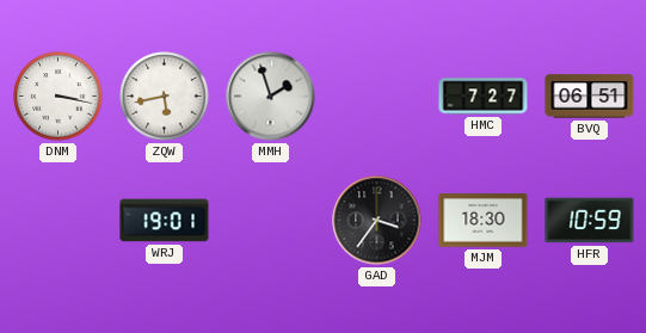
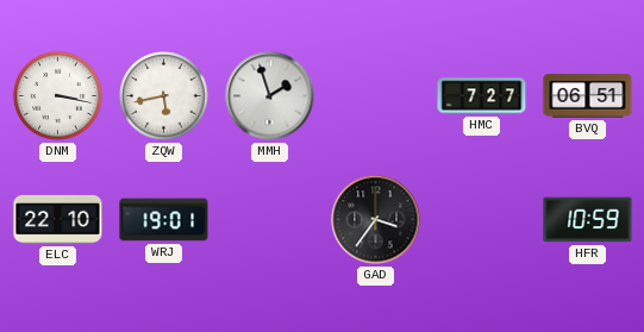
ELC: none -> 22:10
MJM: 18:30 -> none
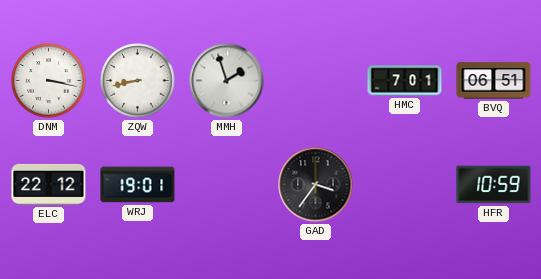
ZQW: 5:43 -> 8:43
HMC: 7:27 -> 7:01
ELC: 22:10 -> 22:12
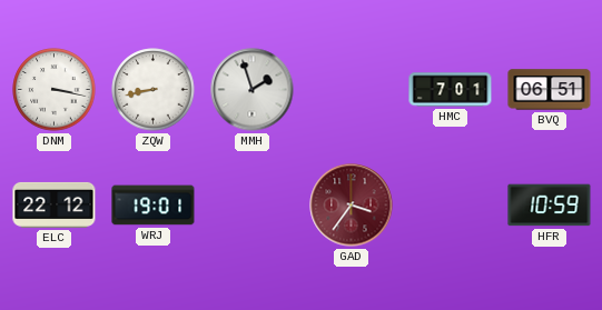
GAD dial: black -> burgundy
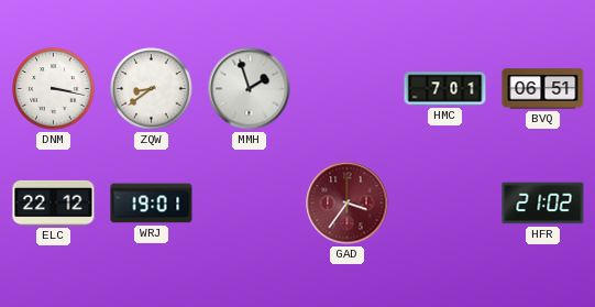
ZQW: 8:43 -> 8:39
HFR: 10:59 -> 21:02
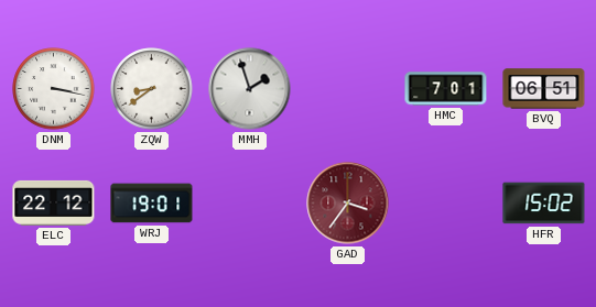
HFR: 21:02 -> 15:02
